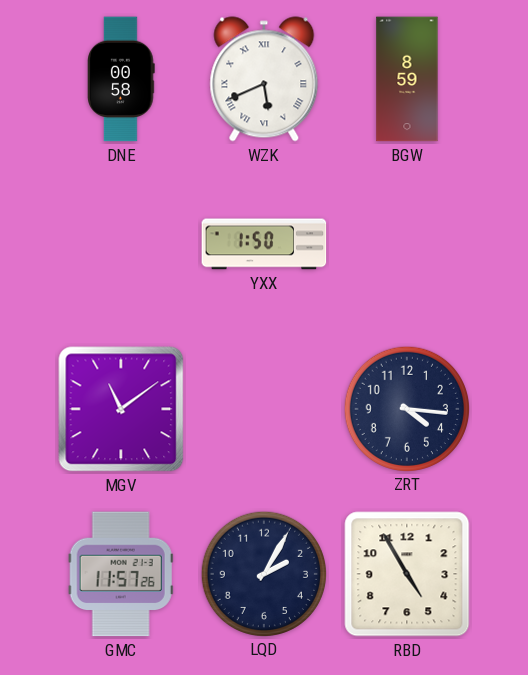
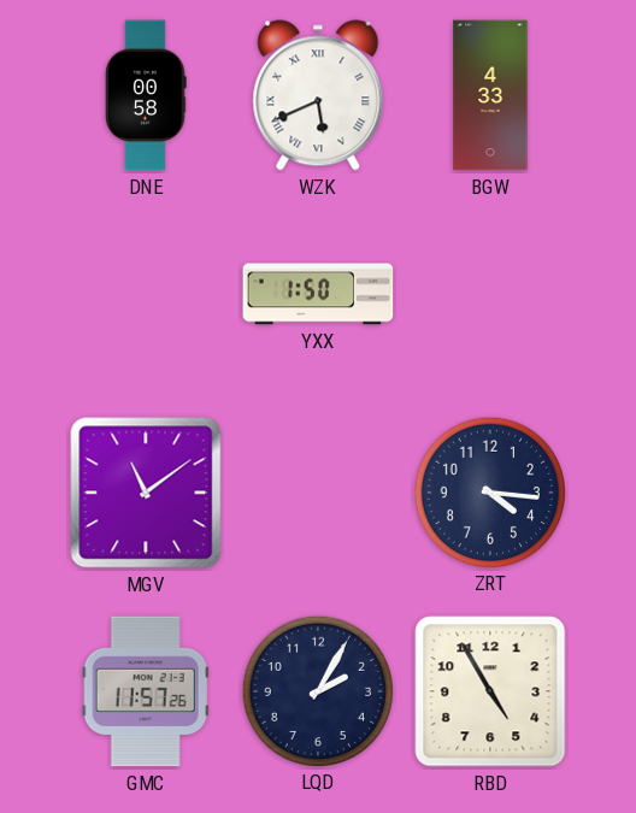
BGW: 8:59 -> 4:33
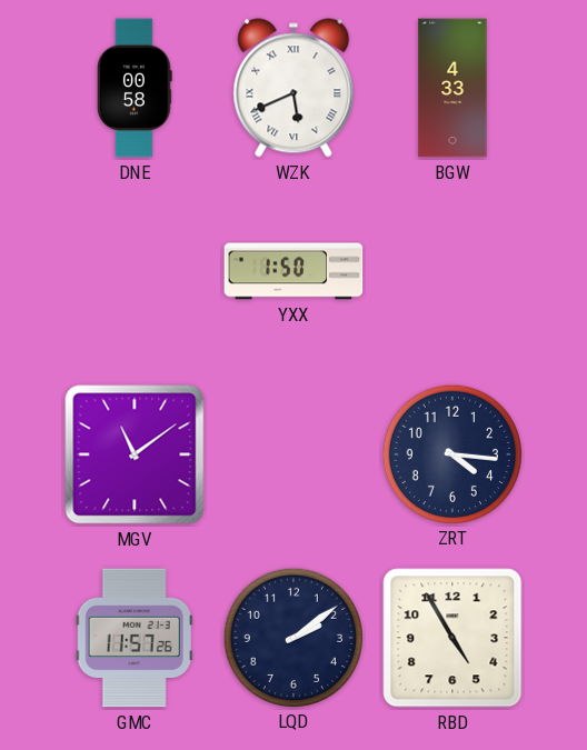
LQD: 2:05 -> 2:09
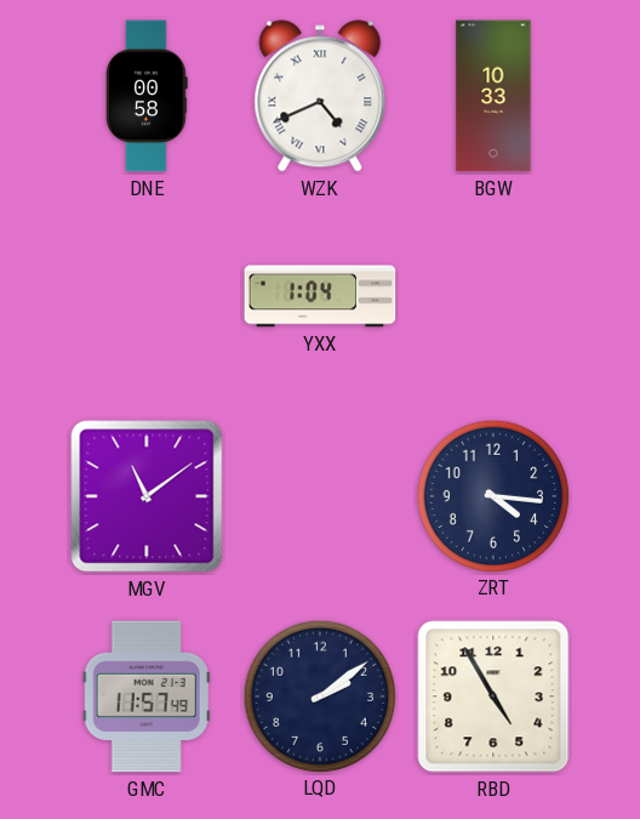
WZK: 5:41 -> 4:41
BGW: 4:33 -> 10:33
YXX: 1:50 -> 1:04
GMC: 11:57:26 -> 11:57:49
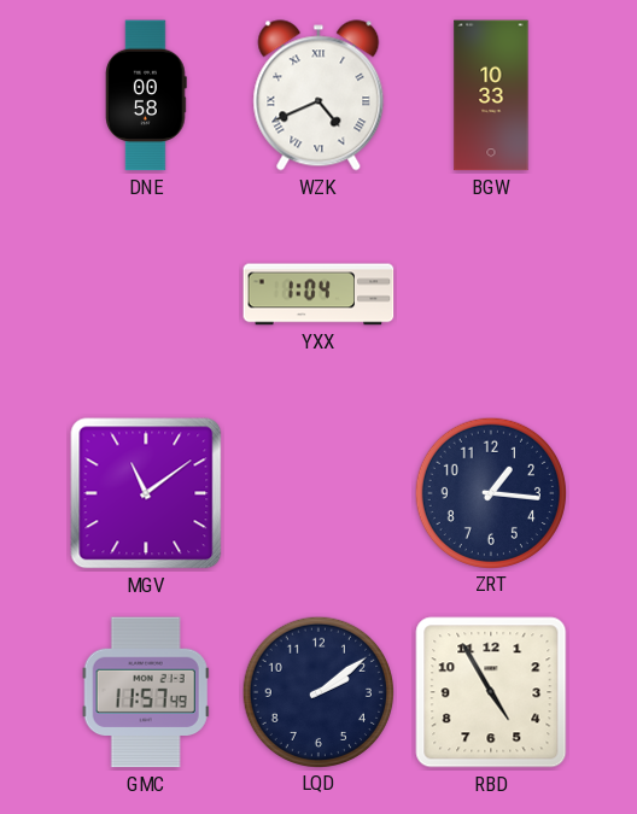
ZRT: 4:16 -> 1:16
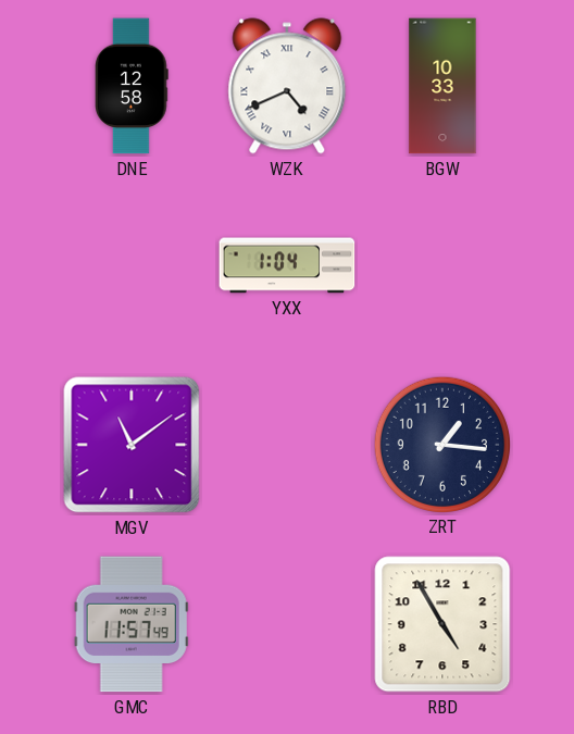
DNE: 00:58 -> 12:58
LQD: 2:09 -> none
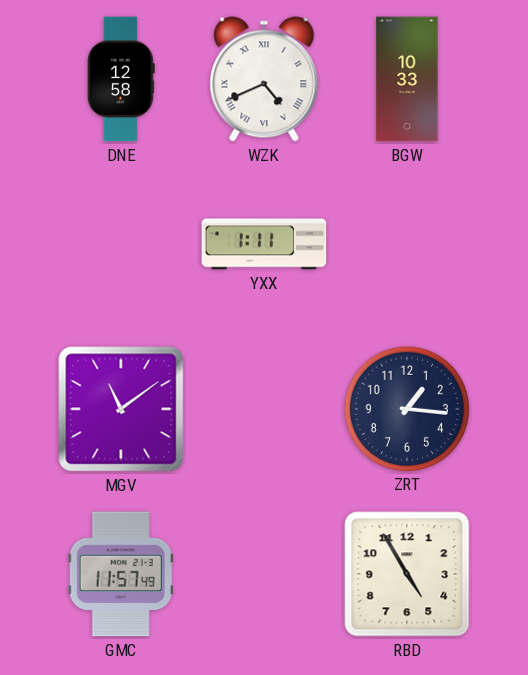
YXX: 1:04 -> 1:11
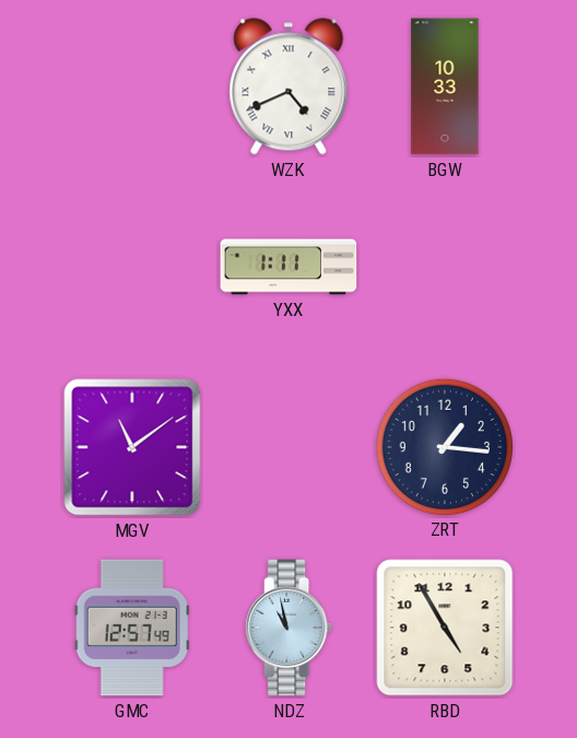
DNE: 12:58 -> none
GMC: 11:57 -> 12:57
NDZ: none -> 10:58
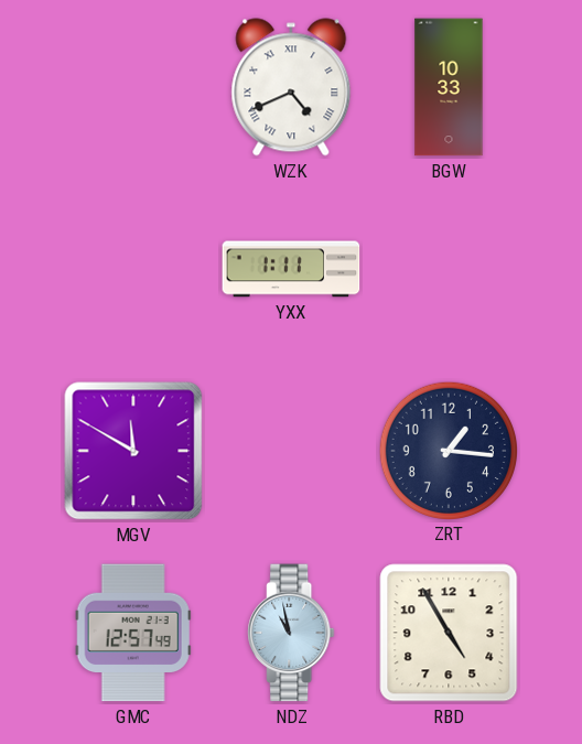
MGV: 11:09 -> 11:50
